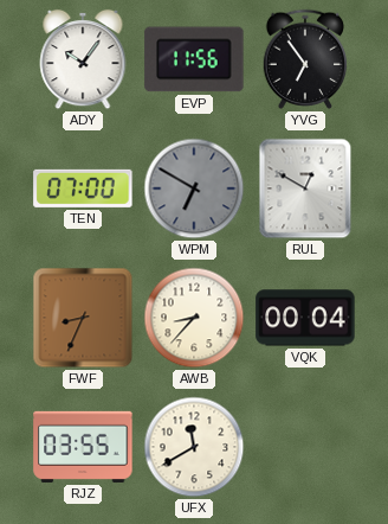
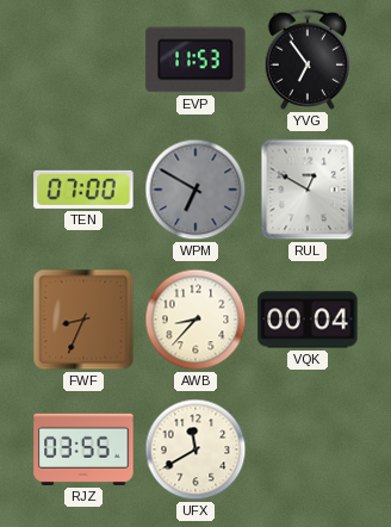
ADY: 10:06 -> none
EVP: 11:56 -> 11:53
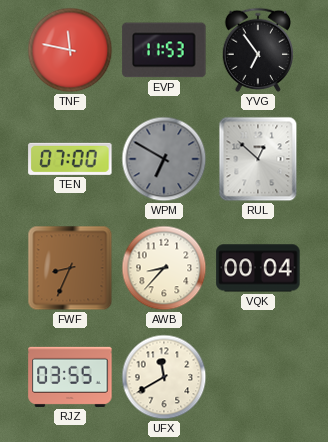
TNF: none -> 11:47
RUL: 12:50 -> 12:52
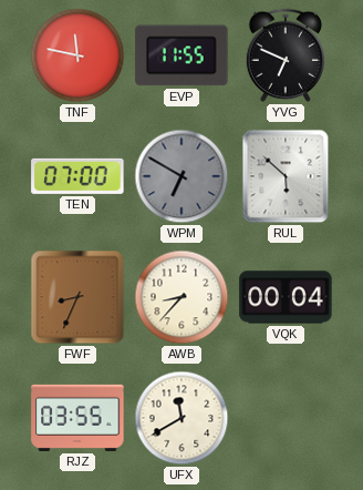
EVP: 11:53 -> 11:55
YVG: 6:54 -> 6:49
RUL: 12:52 -> 5:52
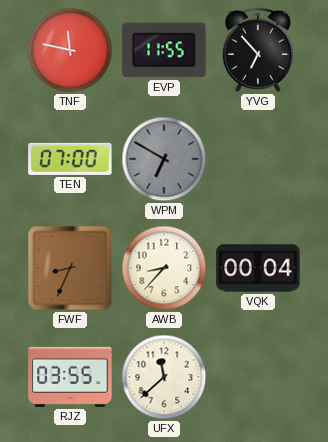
YVG: 6:49 -> 6:53
RUL: 5:52 -> none
UFX: 11:40 -> 11:38
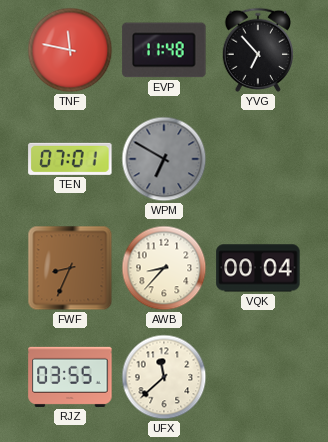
EVP: 11:55 -> 11:48
TEN: 07:00 -> 07:01
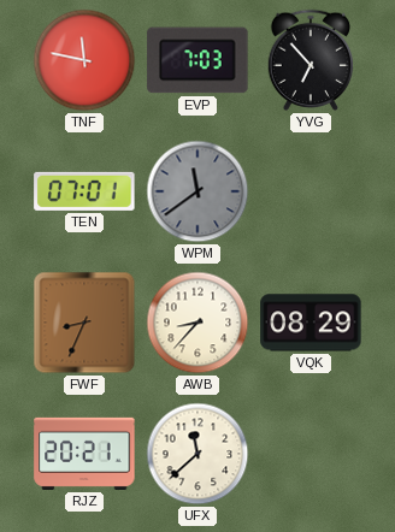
EVP: 11:48 -> 7:03
WPM: 6:50 -> 11:39
VQK: 00:04 -> 08:29
RJZ: 03:55 -> 20:21
